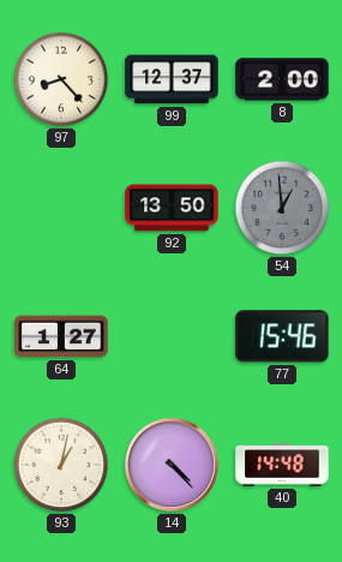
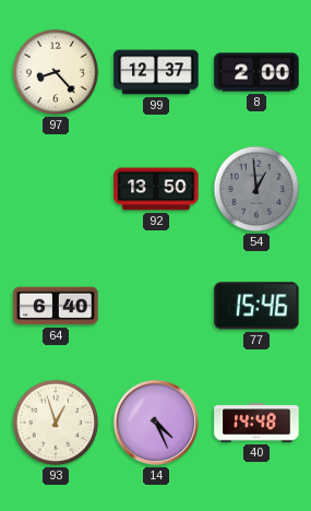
64: 1:27 -> 6:40
93: 1:02 -> 12:57
14: 4:23 -> 4:26
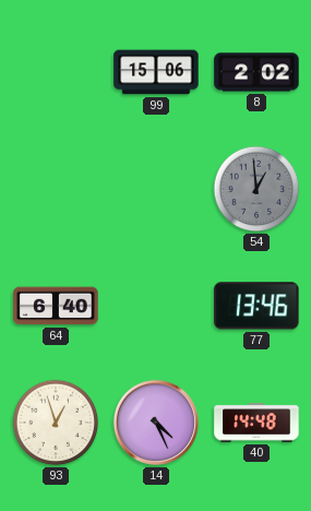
97: 8:23 -> none
99: 12:37 -> 15:06
8: 2:00 -> 2:02
92: 13:50 -> none
77: 15:46 -> 13:46
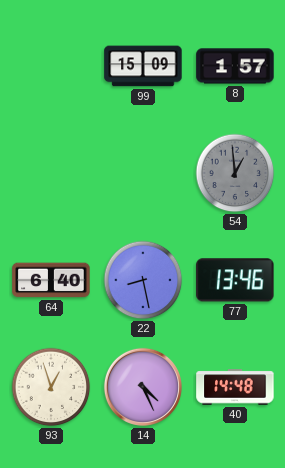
99: 15:06 -> 15:09
8: 2:02 -> 1:57
22: none -> 8:28
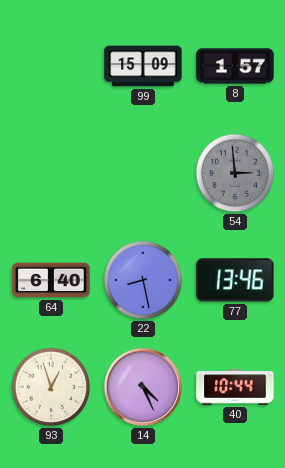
54: 12:59 -> 2:59
40: 14:48 -> 10:44
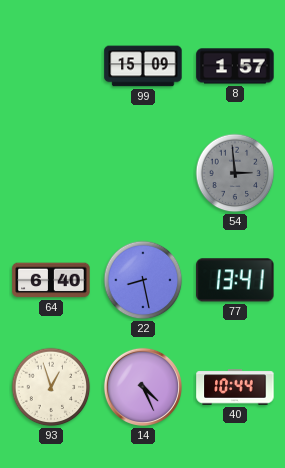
77: 13:46 -> 13:41
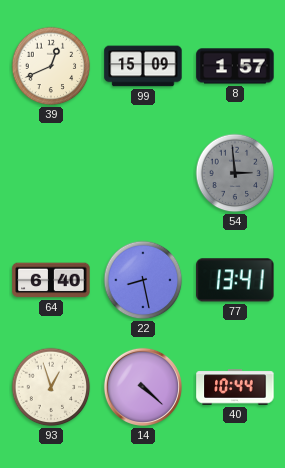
39: none -> 12:41
14: 4:26 -> 4:22
